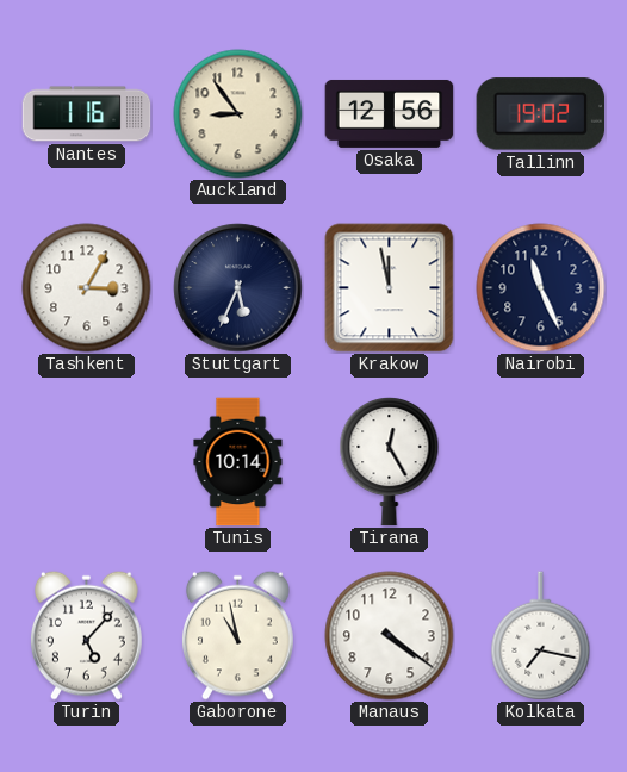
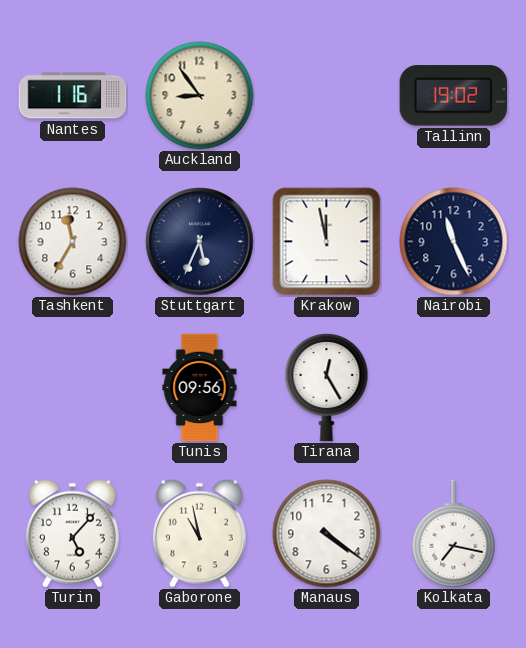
Osaka: 12:56 -> none
Tashkent: 3:05 -> 11:35
Tunis: 10:14 -> 09:56
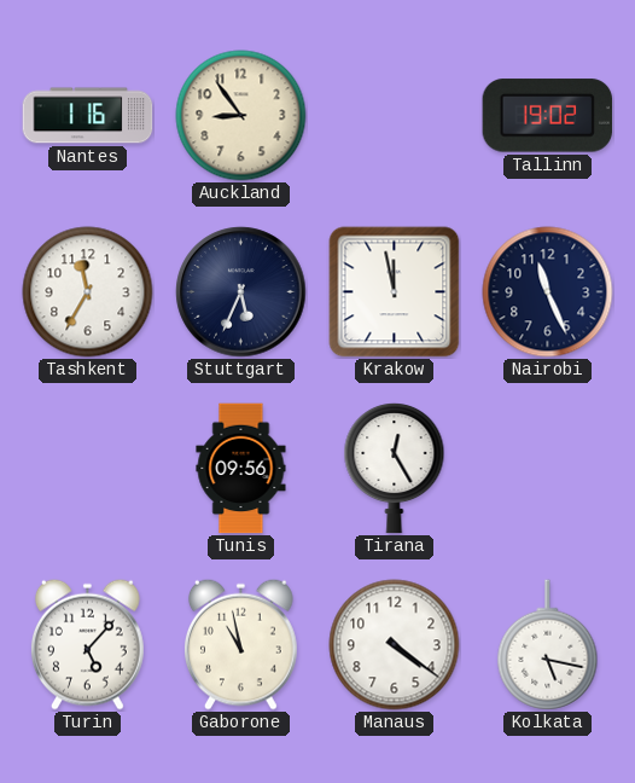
Kolkata: 7:17 -> 5:17
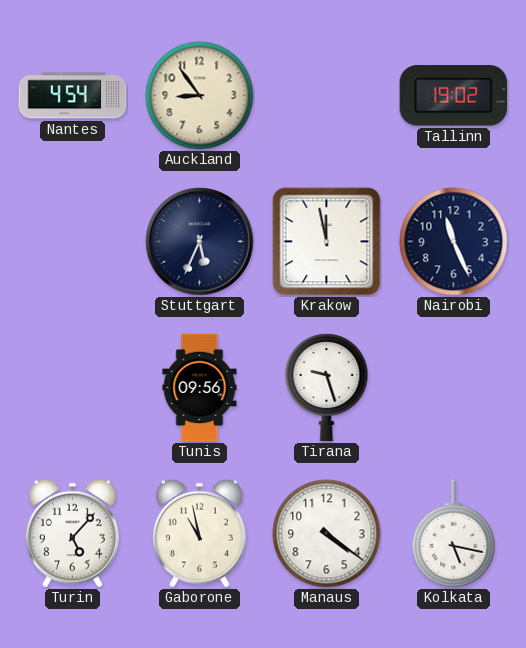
Nantes: 1:16 -> 4:54
Tashkent: 11:35 -> none
Tirana: 12:25 -> 9:27
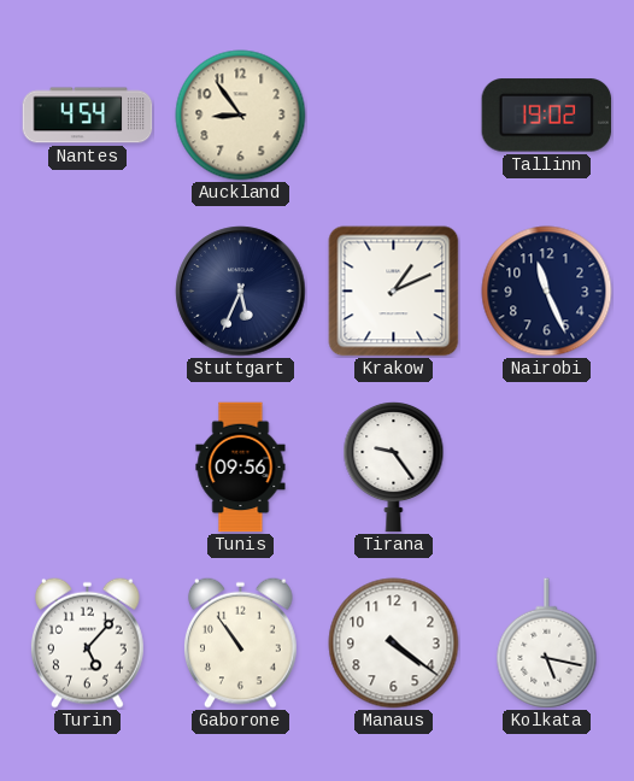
Krakow: 11:58 -> 1:11
Tirana: 9:27 -> 9:24
Gaborone: 10:58 -> 10:54
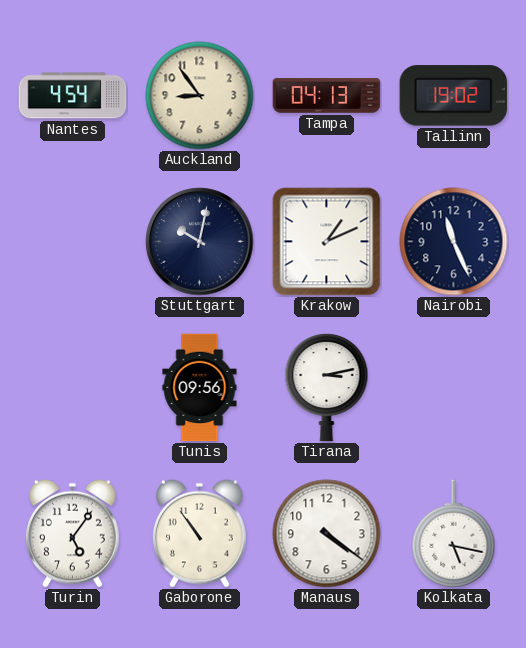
Tampa: none -> 04:13
Stuttgart: 5:34 -> 10:02
Tirana: 9:24 -> 3:13
Turin: 5:07 -> 5:06
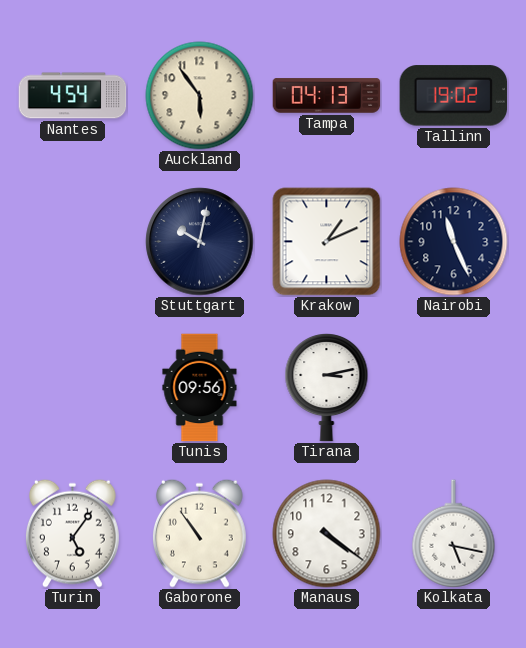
Auckland: 8:54 -> 5:54
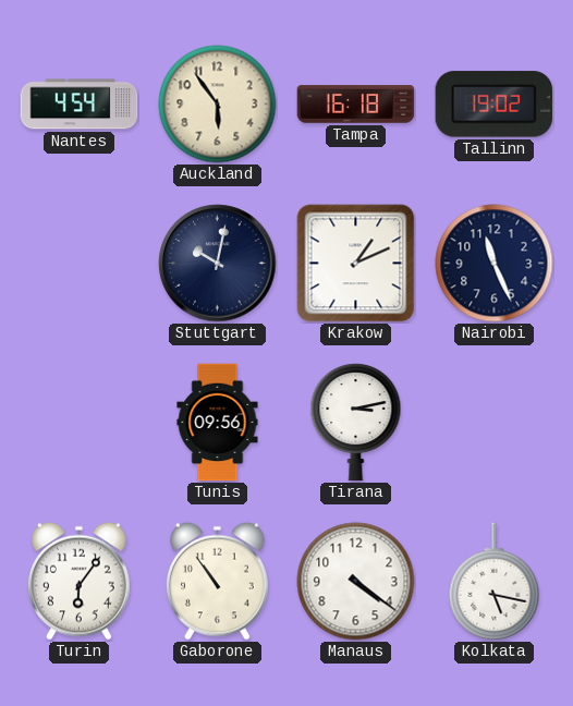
Tampa: 04:13 -> 16:18
Turin: 5:06 -> 6:06
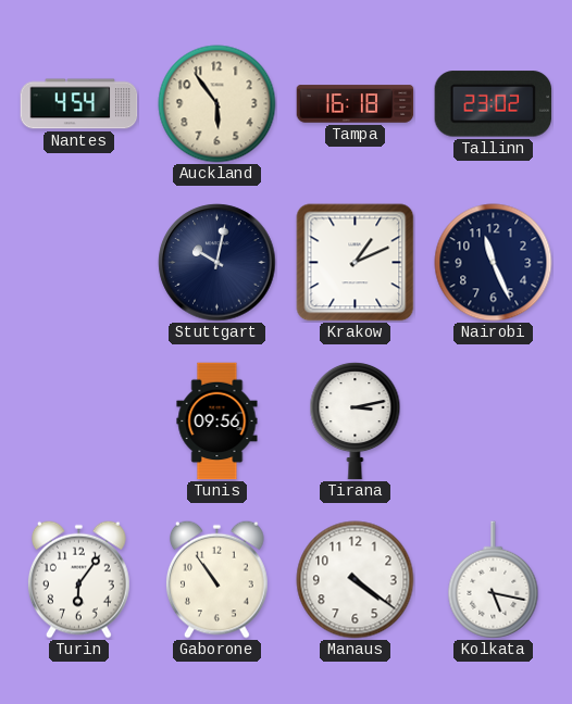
Tallinn: 19:02 -> 23:02
